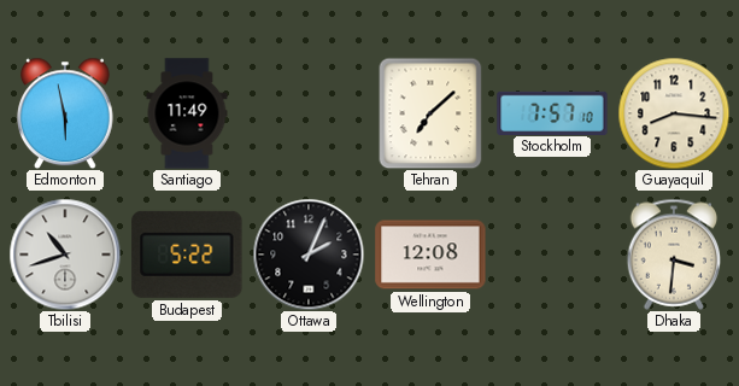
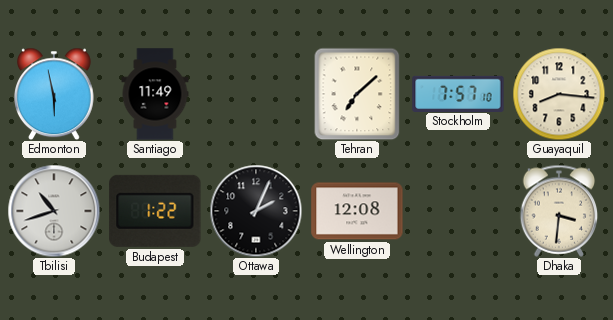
Budapest: 5:22 -> 1:22
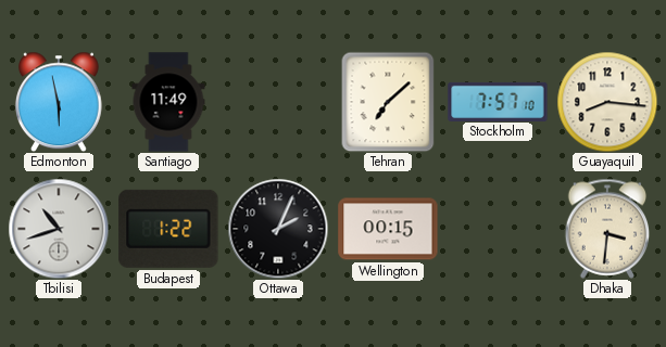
Wellington: 12:08 -> 00:15
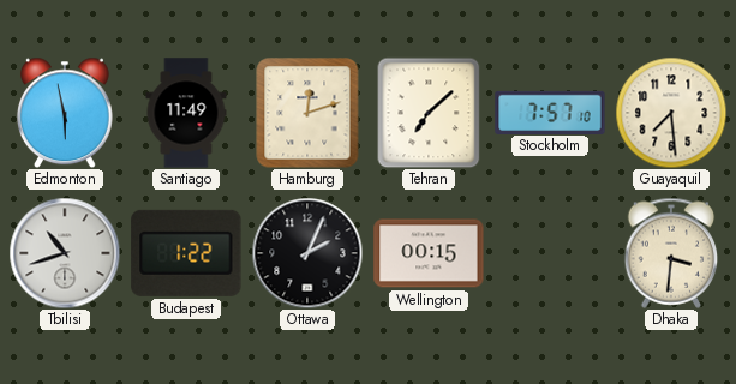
Hamburg: none -> 12:12
Guayaquil: 8:16 -> 7:29
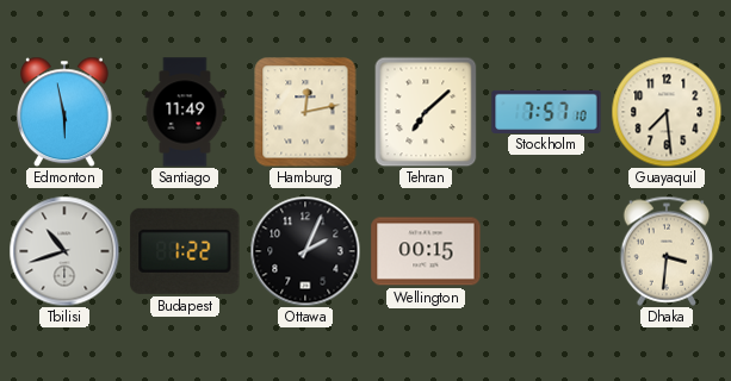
Hamburg: 12:12 -> 12:13
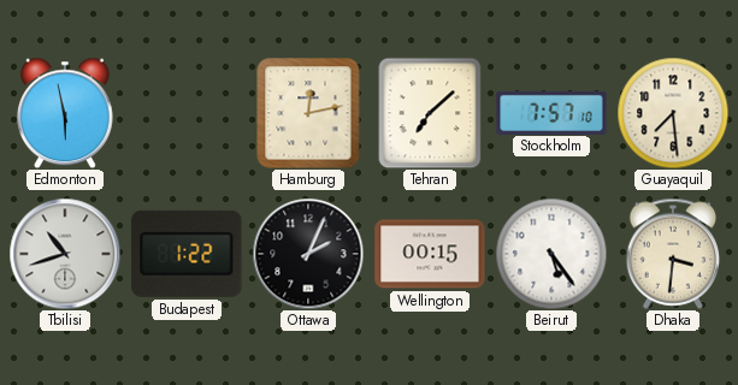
Santiago: 11:49 -> none
Beirut: none -> 5:24
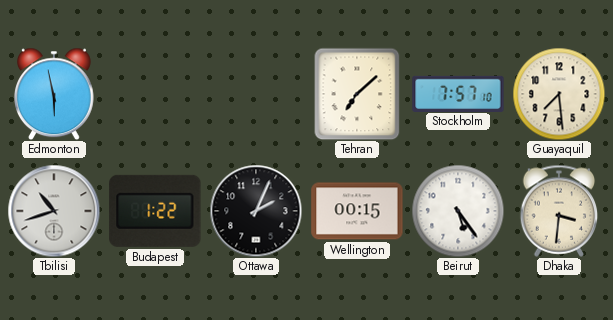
Hamburg: 12:13 -> none
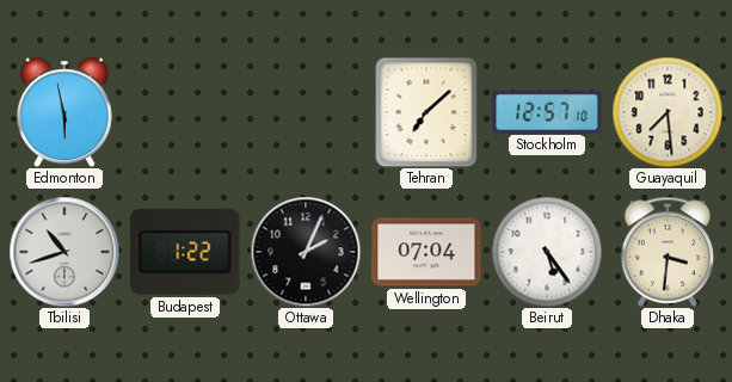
Stockholm: 7:57 -> 12:57
Wellington: 00:15 -> 07:04
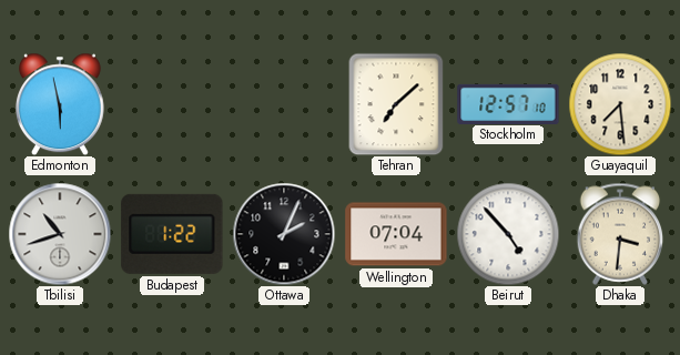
Beirut: 5:24 -> 4:53
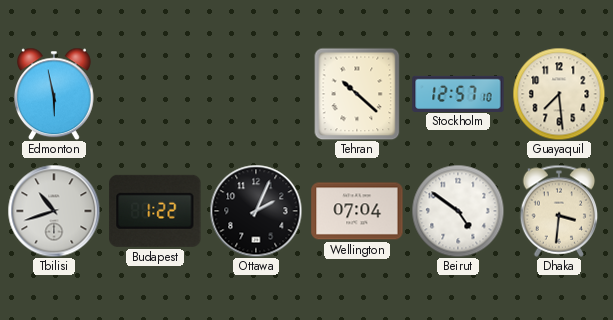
Tehran: 7:08 -> 10:22
Beirut: 4:53 -> 4:51
